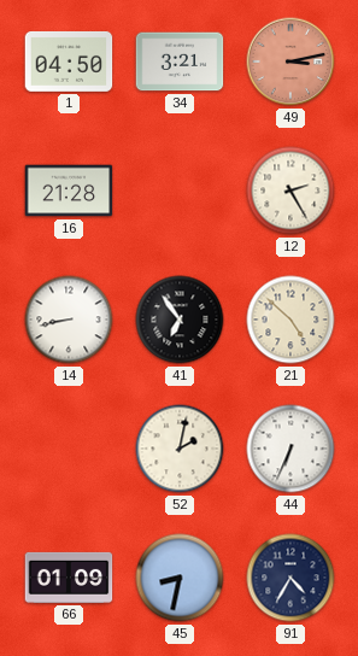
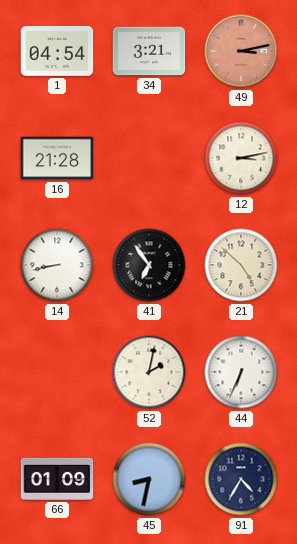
1: 04:50 -> 04:54
12: 2:25 -> 3:13
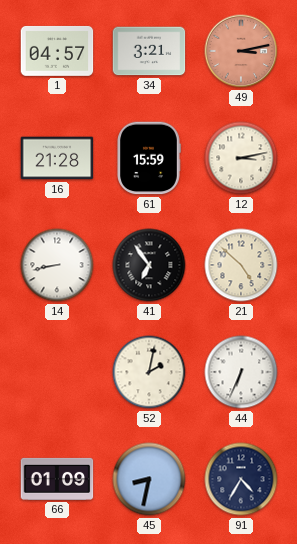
1: 04:54 -> 04:57
61: none -> 15:59
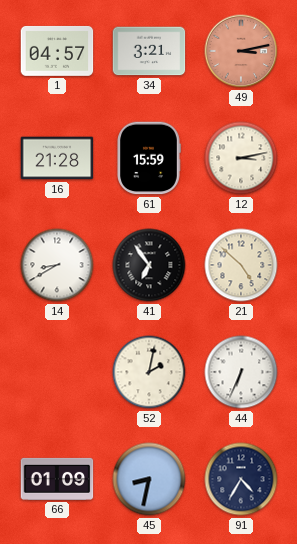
14: 8:43 -> 8:40
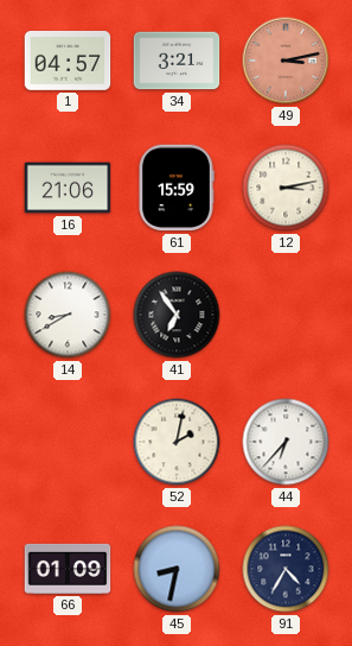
16: 21:28 -> 21:06
21: 4:52 -> none
44: 6:34 -> 6:37
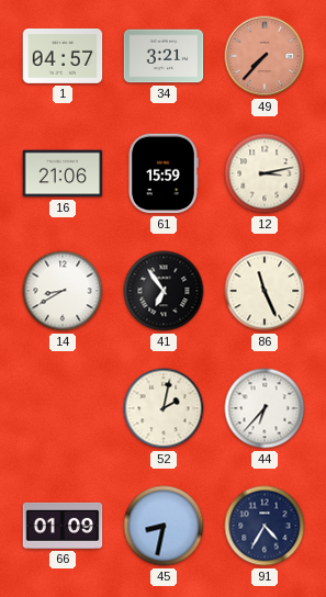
49: 3:13 -> 7:37
86: none -> 11:26
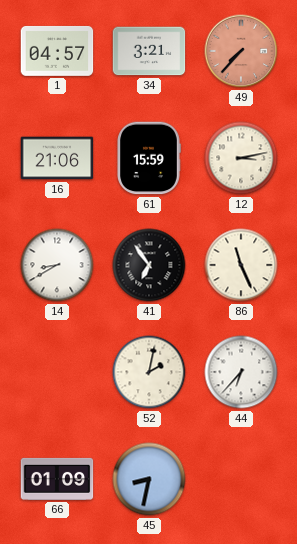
91: 4:35 -> none
